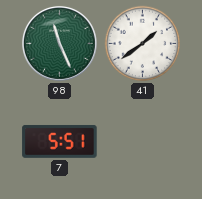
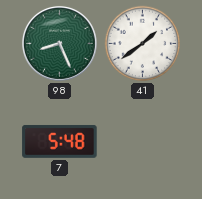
98: 11:26 -> 8:26
7: 5:51 -> 5:48
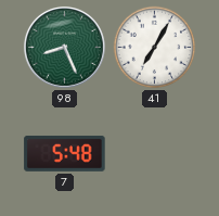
41: 1:39 -> 7:05
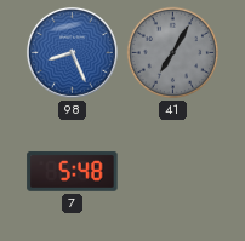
98 dial: green -> blue
41 dial: white -> grey
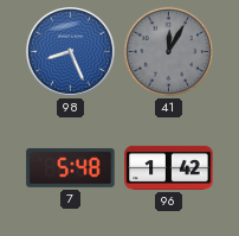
41: 7:05 -> 12:05
96: none -> 1:42
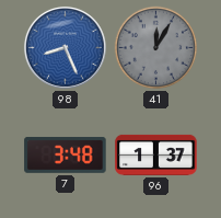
7: 5:48 -> 3:48
96: 1:42 -> 1:37
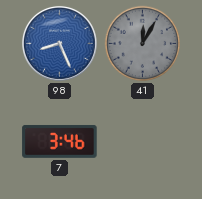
7: 3:48 -> 3:46
96: 1:37 -> none
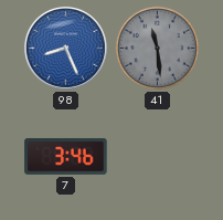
41: 12:05 -> 11:29
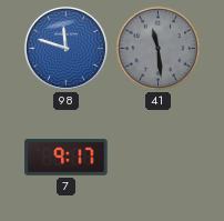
98: 8:26 -> 11:48
7: 3:46 -> 9:17
